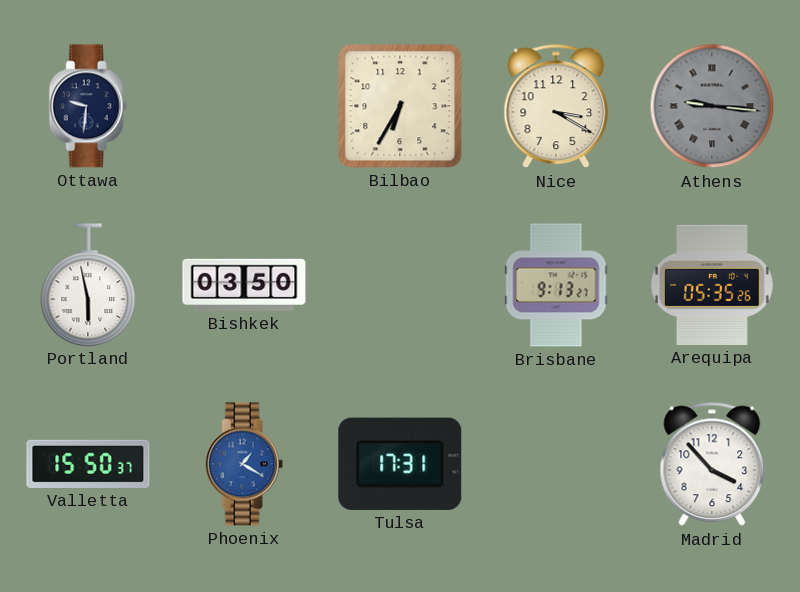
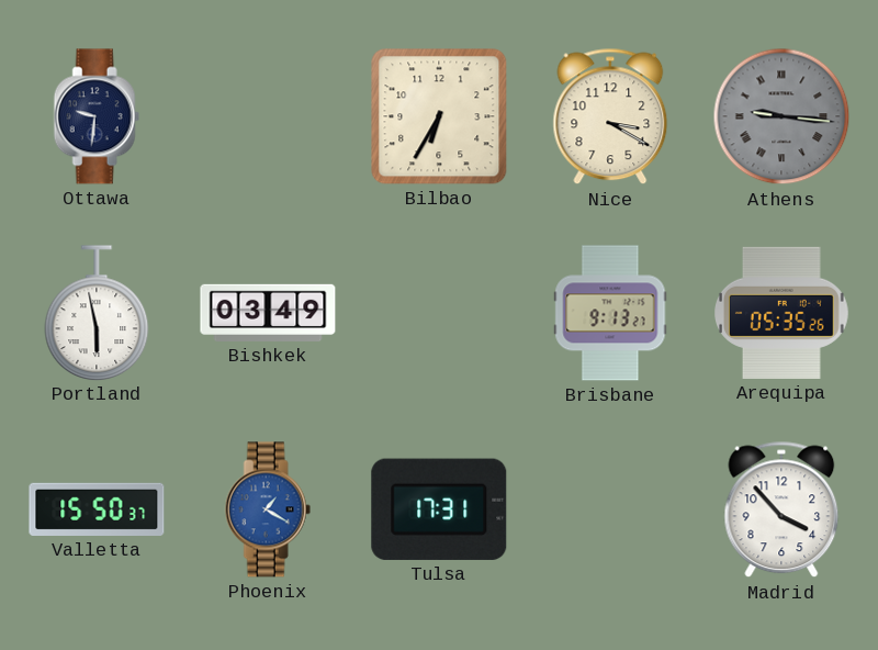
Bishkek: 03:50 -> 03:49
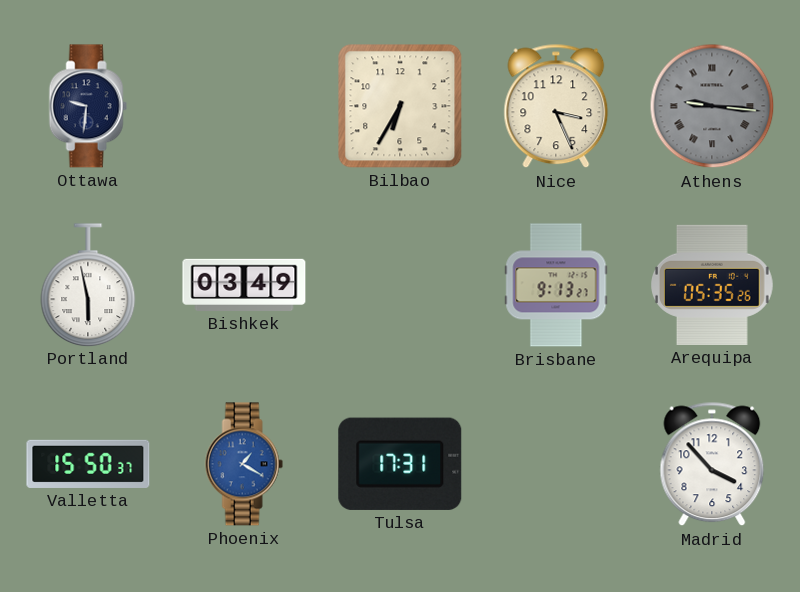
Nice: 3:20 -> 3:26
